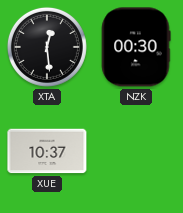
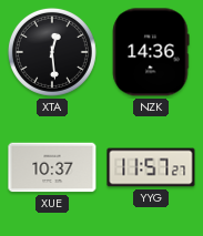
NZK: 00:30 -> 14:36
YYG: none -> 11:57
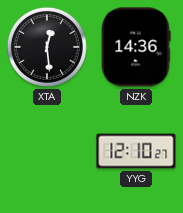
XUE: 10:37 -> none
YYG: 11:57 -> 12:10
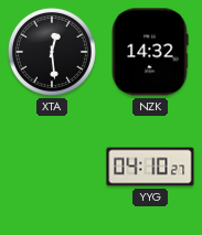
NZK: 14:36 -> 14:32
YYG: 12:10 -> 04:10
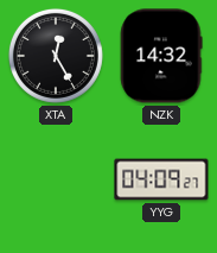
XTA: 12:29 -> 12:25
YYG: 04:10 -> 04:09
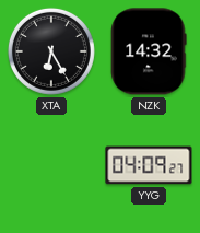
XTA: 12:25 -> 6:25
